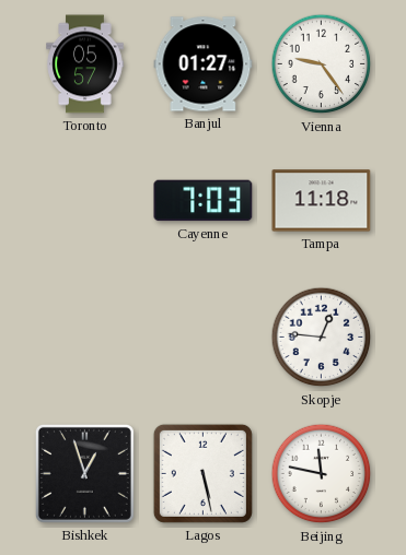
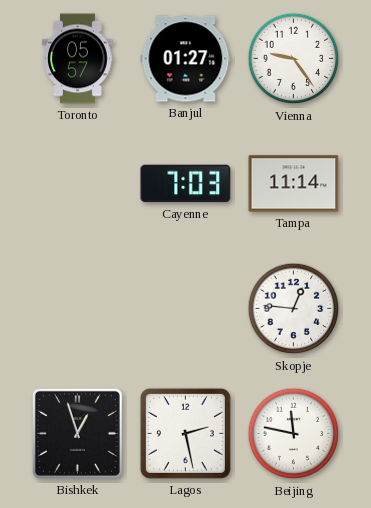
Tampa: 11:18 -> 11:14
Lagos: 5:28 -> 2:28
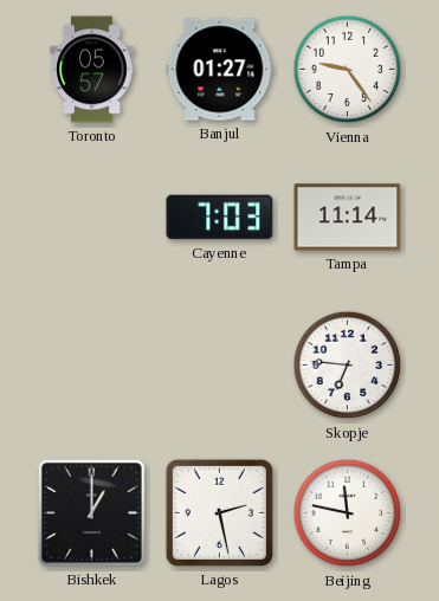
Skopje: 12:46 -> 6:46
Bishkek: 12:57 -> 1:00
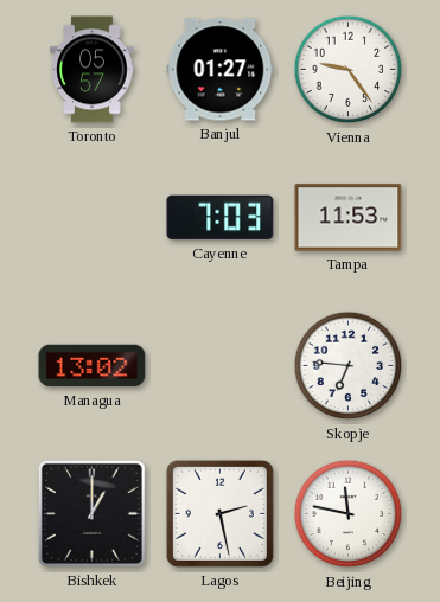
Tampa: 11:14 -> 11:53
Managua: none -> 13:02
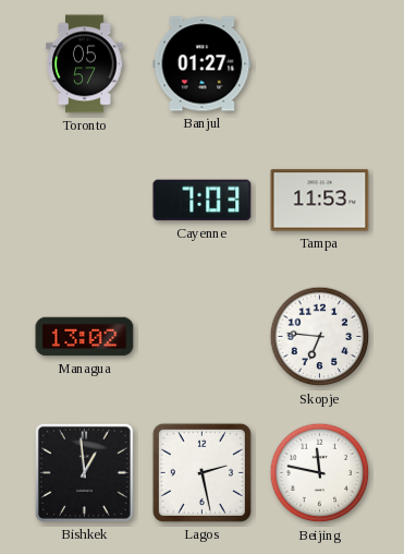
Vienna: 9:24 -> none
Bishkek: 1:00 -> 12:59
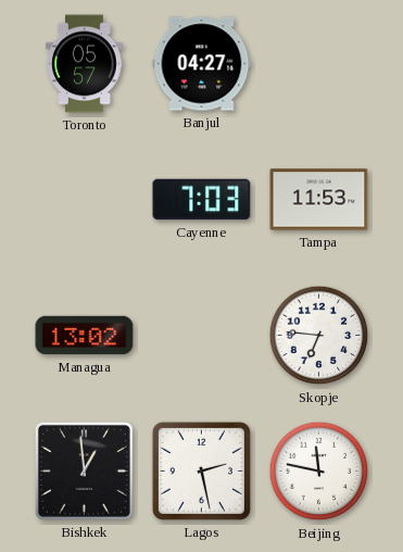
Banjul: 01:27 -> 04:27
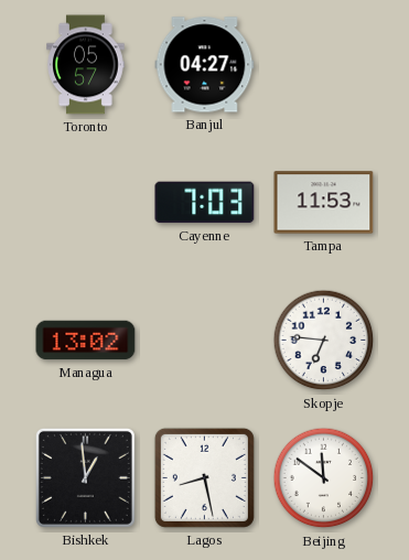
Lagos: 2:28 -> 8:28
Beijing: 11:47 -> 11:51
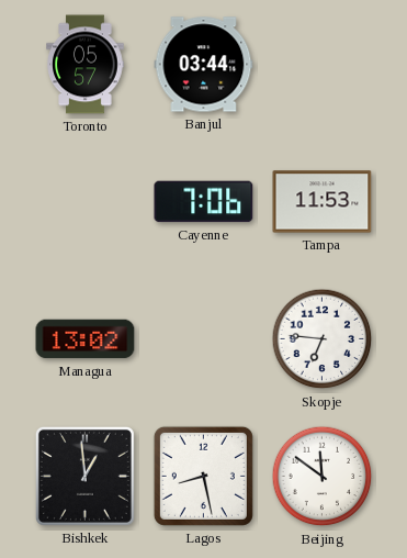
Banjul: 04:27 -> 03:44
Cayenne: 7:03 -> 7:06
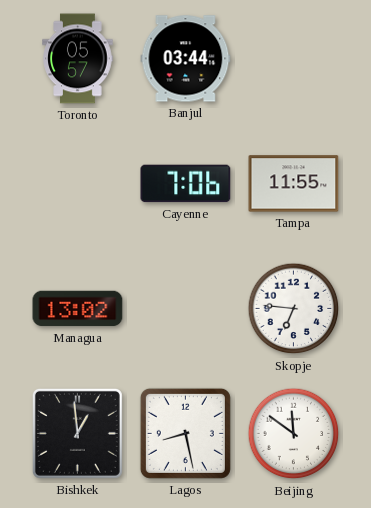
Tampa: 11:53 -> 11:55
